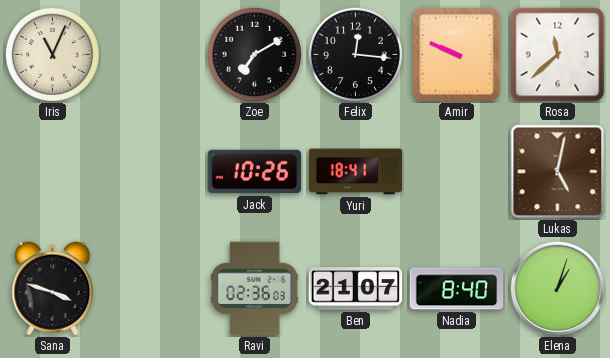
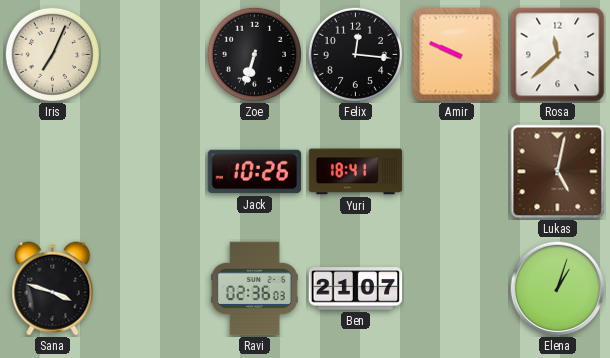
Iris: 11:04 -> 7:04
Zoe: 7:10 -> 6:33
Nadia: 8:40 -> none
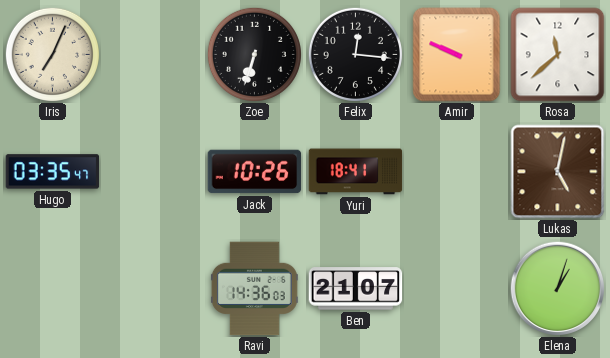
Hugo: none -> 03:35
Sana: 3:48 -> none
Ravi: 02:36 -> 14:36
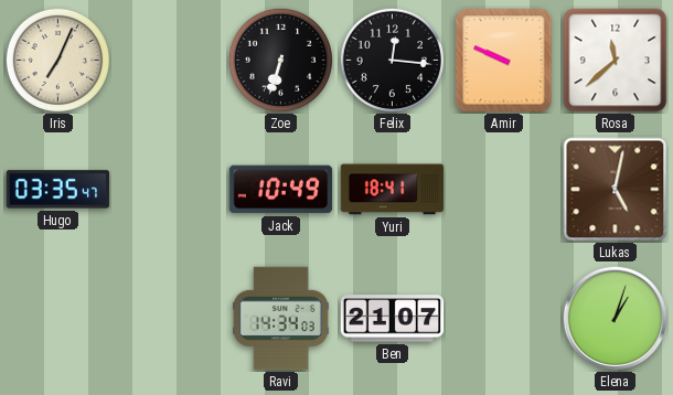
Jack: 10:26 -> 10:49
Ravi: 14:36 -> 14:34
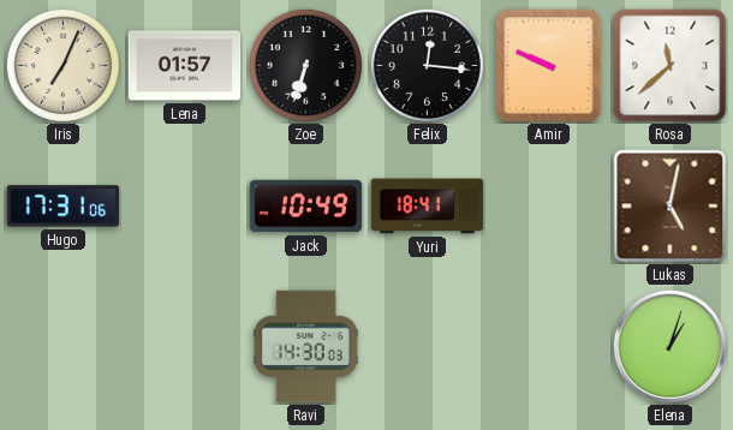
Lena: none -> 01:57
Hugo: 03:35 -> 17:31
Ravi: 14:34 -> 14:30
Ben: 21:07 -> none
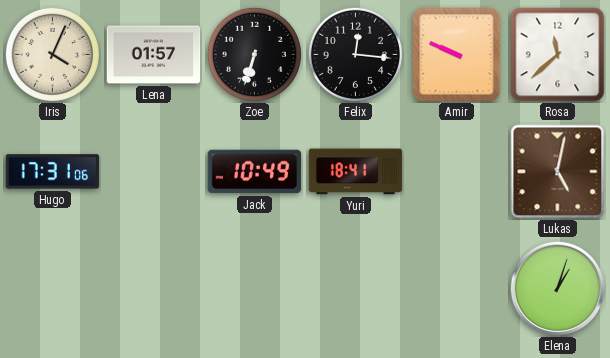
Iris: 7:04 -> 4:04
Ravi: 14:30 -> none
